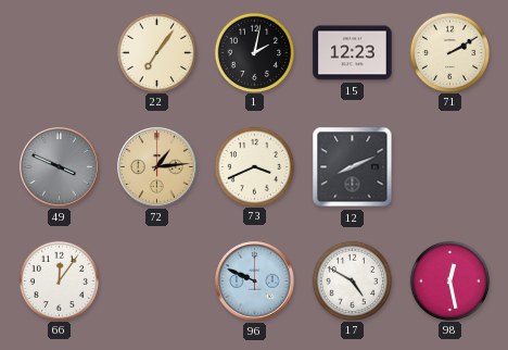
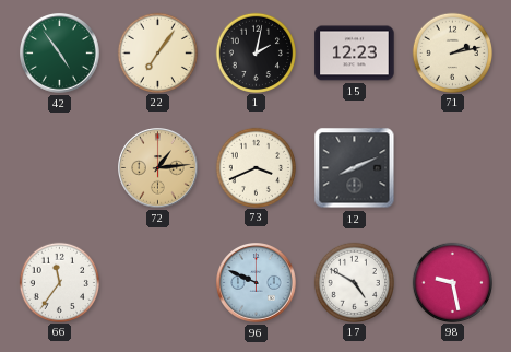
42: none -> 4:54
71: 2:10 -> 2:13
49: 3:49 -> none
66: 12:06 -> 11:36
98: 12:28 -> 9:28
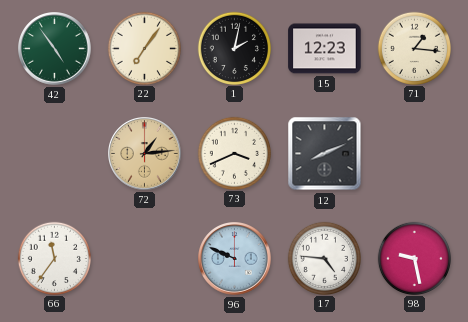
71: 2:13 -> 1:16
17: 4:50 -> 4:46
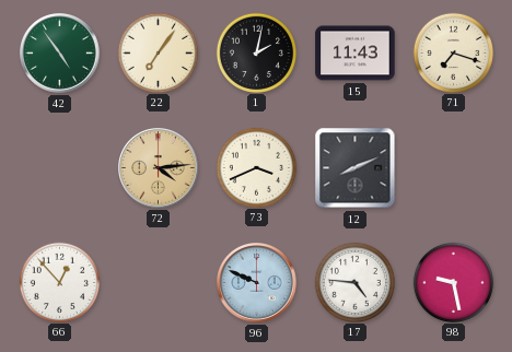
15: 12:23 -> 11:43
71: 1:16 -> 7:18
72: 1:14 -> 4:14
66: 11:36 -> 12:53
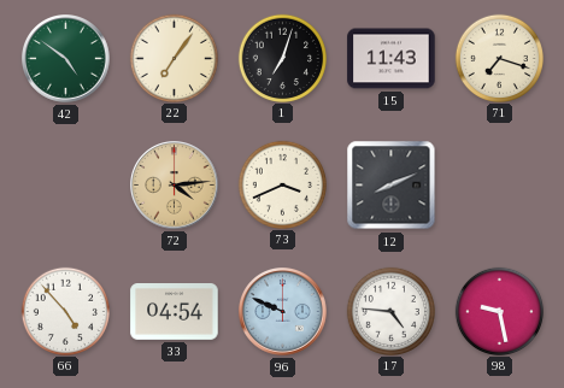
42: 4:54 -> 4:51
1: 2:02 -> 7:03
66: 12:53 -> 4:53
33: none -> 04:54
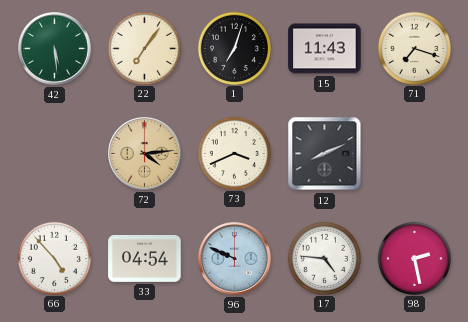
42: 4:51 -> 5:29
98: 9:28 -> 2:28
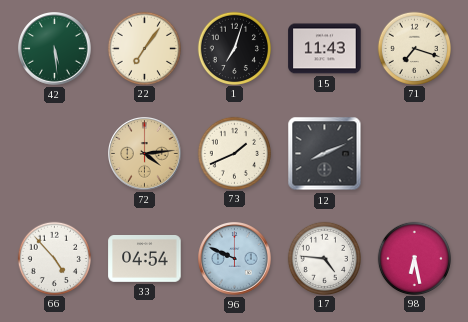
73: 3:41 -> 1:41
98: 2:28 -> 6:28
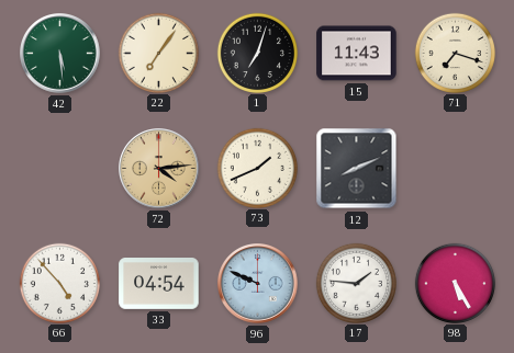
17: 4:46 -> 1:46
98: 6:28 -> 5:25
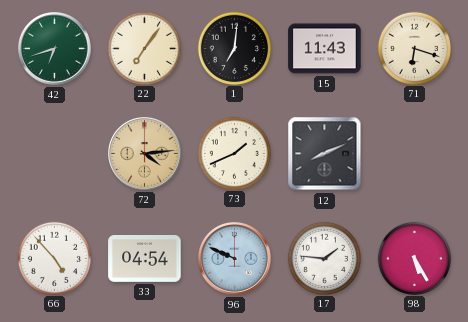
42: 5:29 -> 6:42
1: 7:03 -> 7:01
71: 7:18 -> 6:18
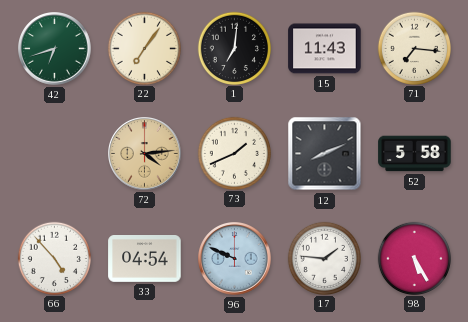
71: 6:18 -> 7:16
52: none -> 5:58
